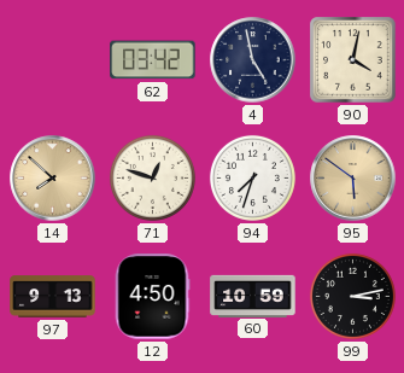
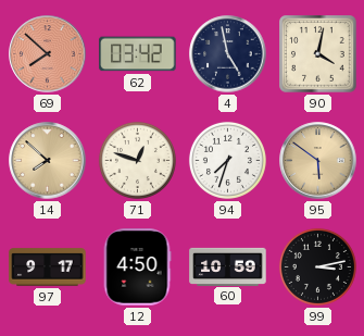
69: none -> 7:52
97: 9:13 -> 9:17
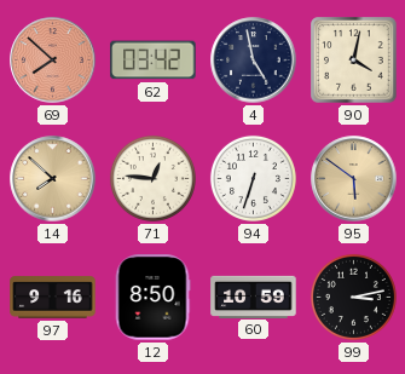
71: 12:48 -> 12:46
94: 7:33 -> 6:33
97: 9:17 -> 9:16
12: 4:50 -> 8:50
